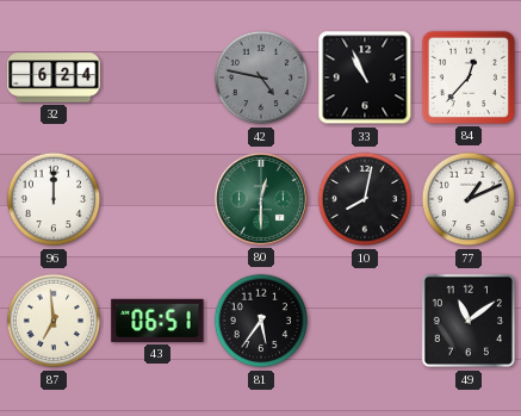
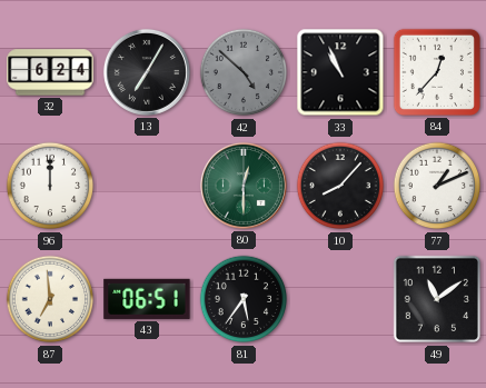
13: none -> 7:05
42: 4:47 -> 4:52
10: 8:02 -> 8:07
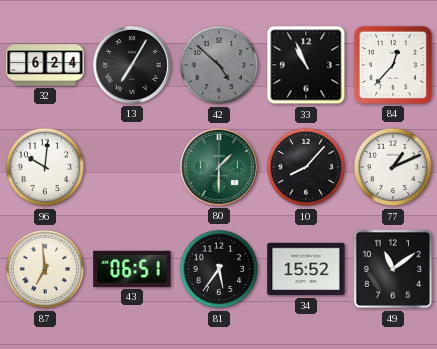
96: 12:00 -> 10:01
80: 12:30 -> 1:30
34: none -> 15:52
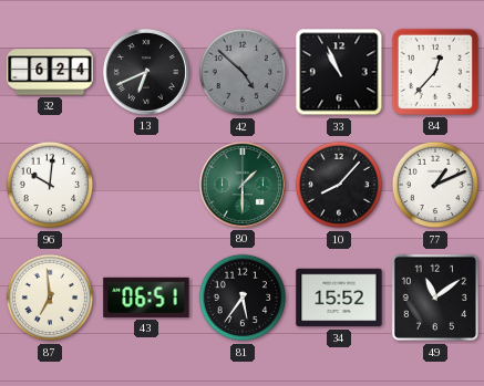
13: 7:05 -> 6:41
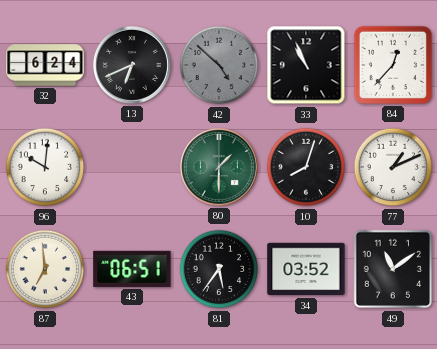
10: 8:07 -> 8:03
34: 15:52 -> 03:52
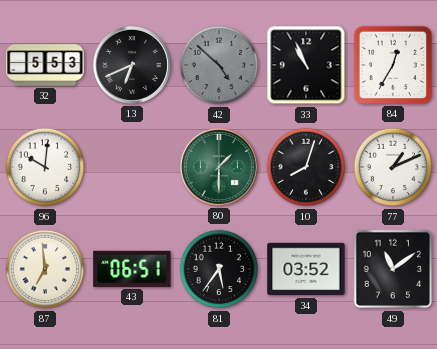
32: 6:24 -> 5:53
84: 12:37 -> 12:35
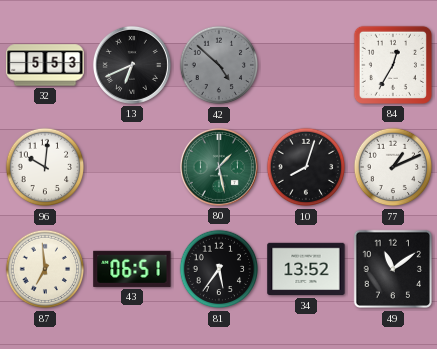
33: 10:56 -> none
80: 1:30 -> 1:28
34: 03:52 -> 13:52
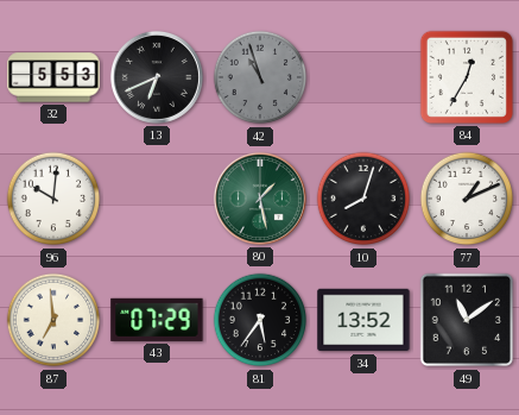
42: 4:52 -> 10:57
43: 06:51 -> 07:29
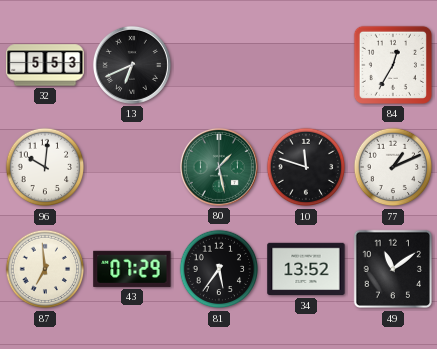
42: 10:57 -> none
10: 8:03 -> 11:48
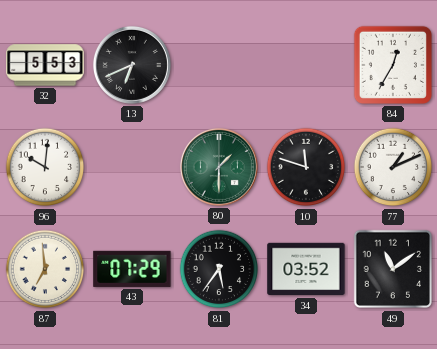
80: 1:28 -> 1:30
34: 13:52 -> 03:52
